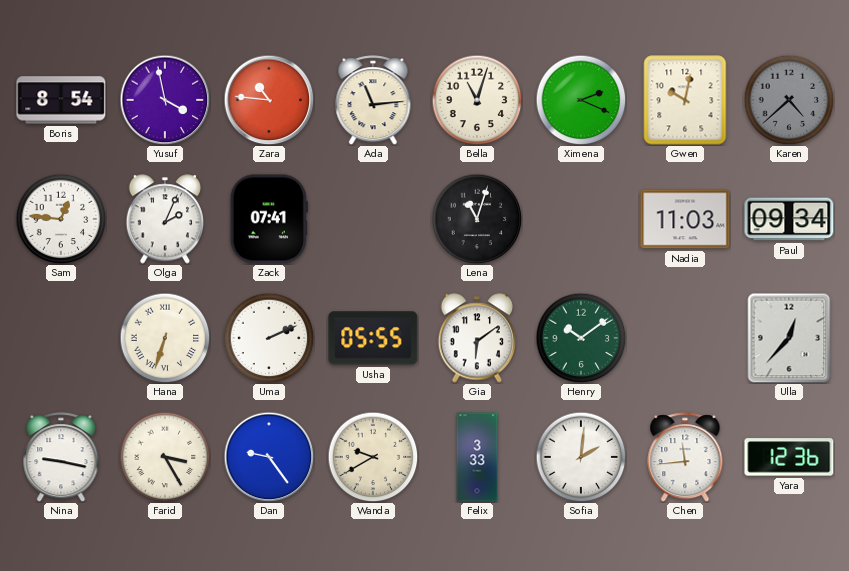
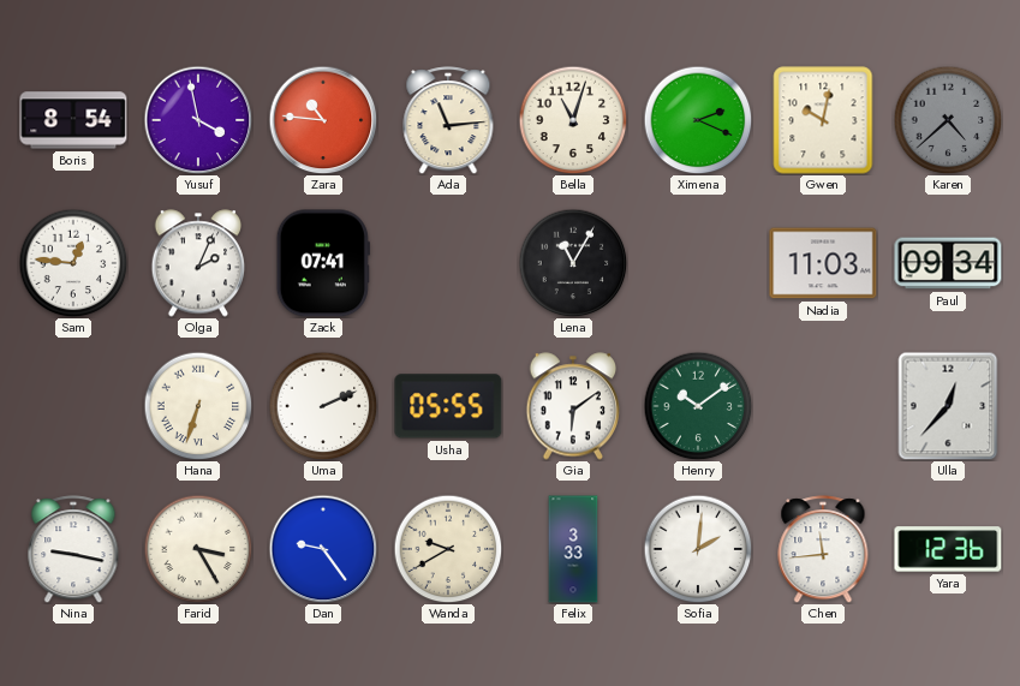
Lena: 11:03 -> 11:05
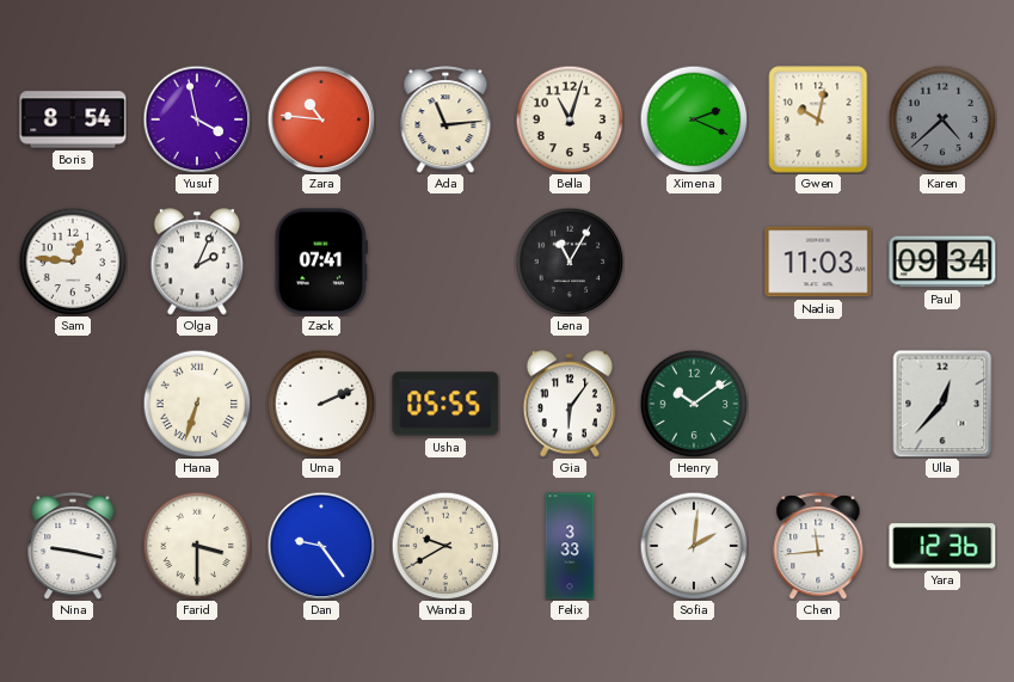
Gia: 6:09 -> 6:06
Farid: 3:25 -> 3:30
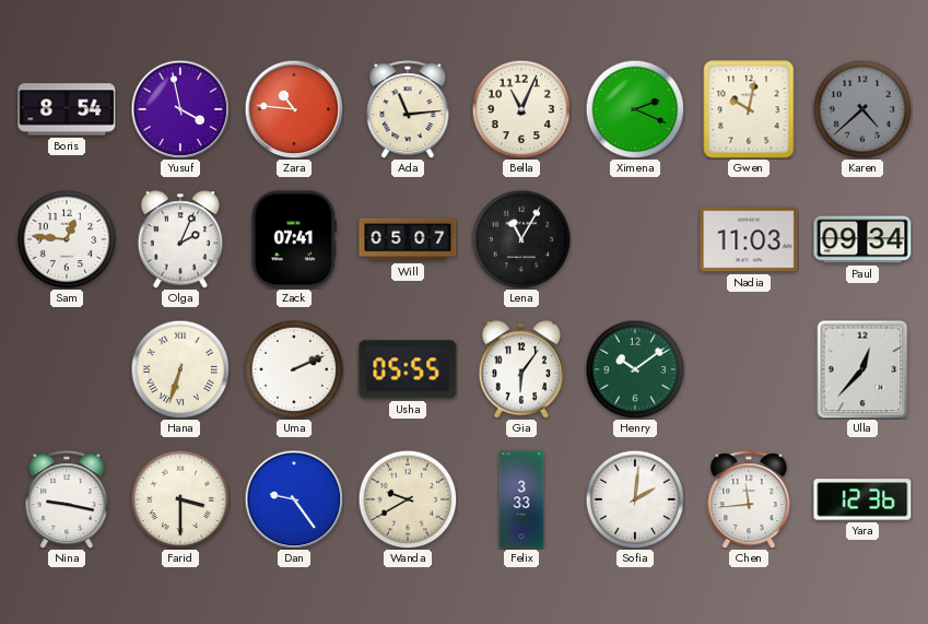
Bella: 11:03 -> 11:04
Will: none -> 05:07
